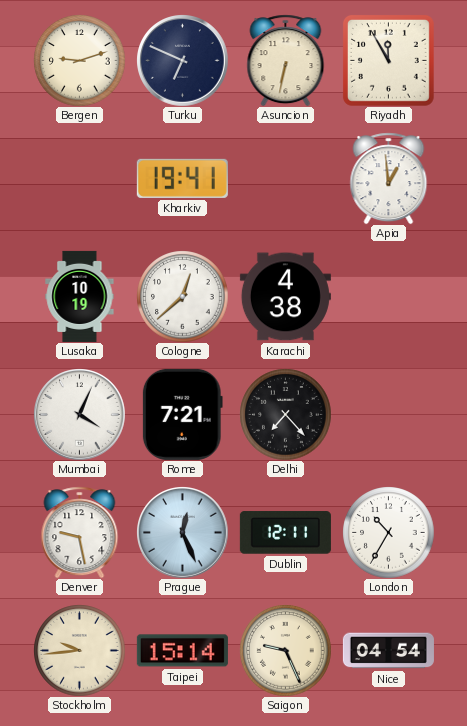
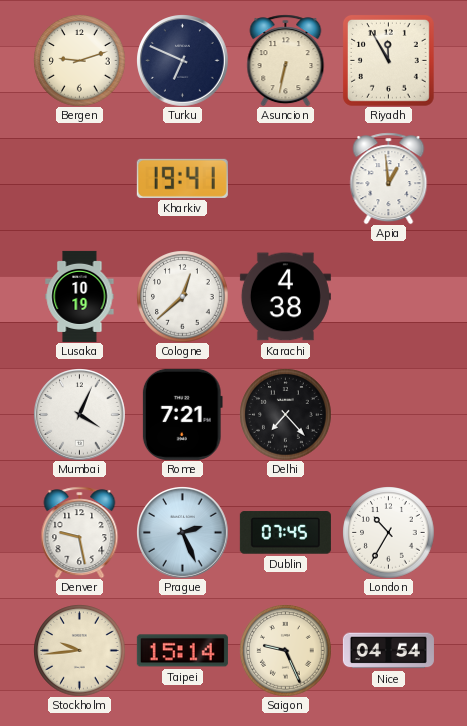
Prague: 12:26 -> 2:26
Dublin: 12:11 -> 07:45
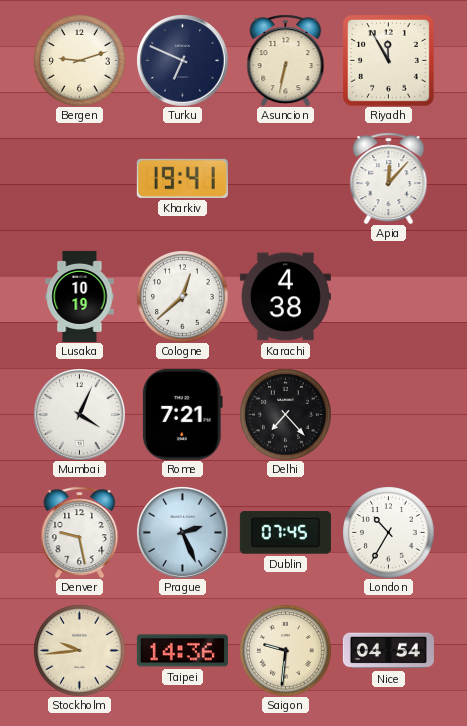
Apia: 12:59 -> 12:07
Taipei: 15:14 -> 14:36
Saigon: 9:26 -> 9:31
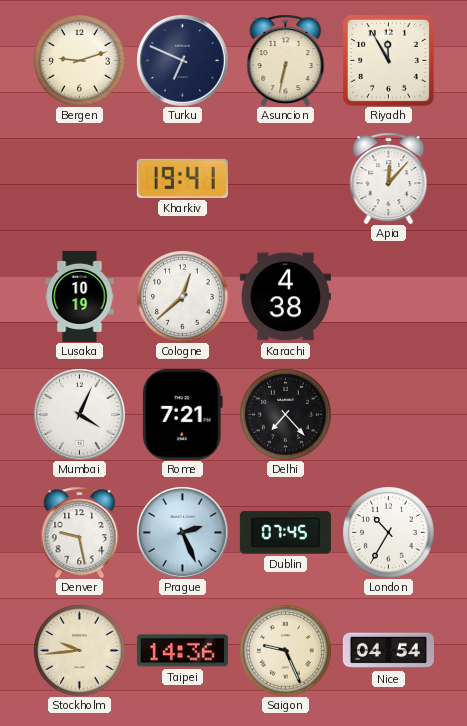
Saigon: 9:31 -> 9:26
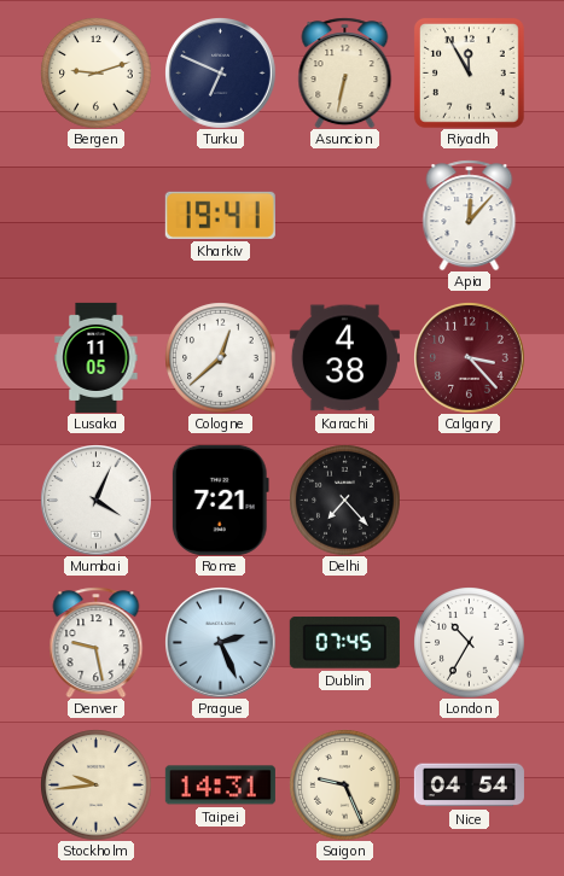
Lusaka: 10:19 -> 11:05
Calgary: none -> 3:23
Taipei: 14:36 -> 14:31
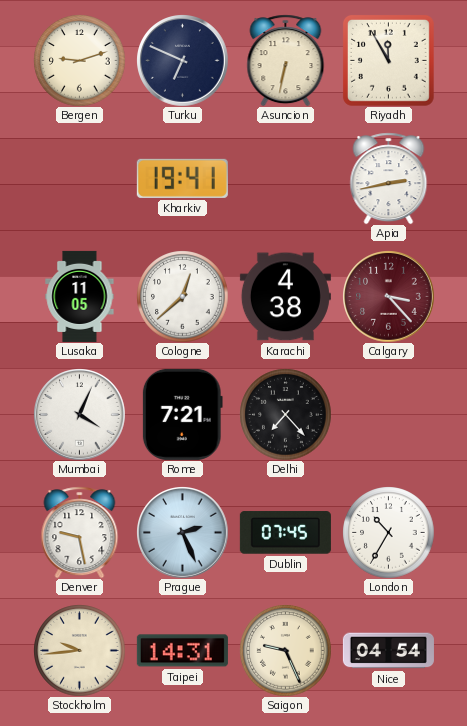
Apia: 12:07 -> 2:43
